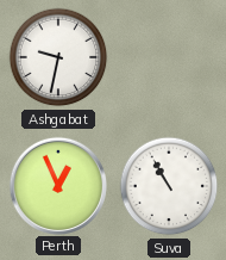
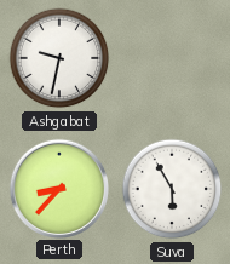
Perth: 12:56 -> 8:37
Suva: 10:55 -> 5:55
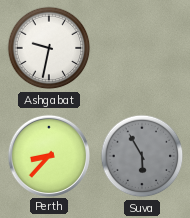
Suva dial: white -> grey
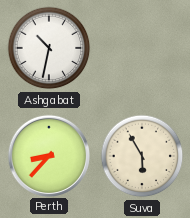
Ashgabat: 9:32 -> 10:32
Suva dial: grey -> cream
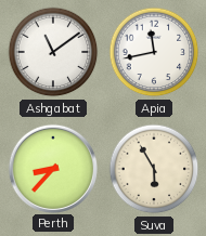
Ashgabat: 10:32 -> 11:09
Apia: none -> 11:43
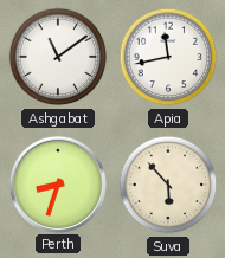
Perth: 8:37 -> 8:33
Suva: 5:55 -> 5:53
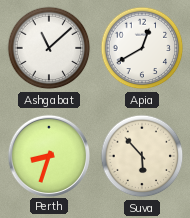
Ashgabat: 11:09 -> 11:08
Apia: 11:43 -> 12:40
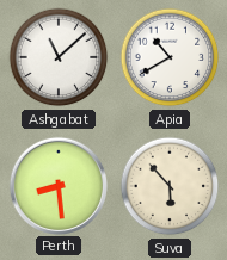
Apia: 12:40 -> 10:40
Perth: 8:33 -> 8:29
